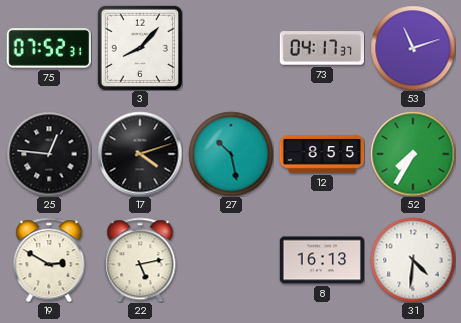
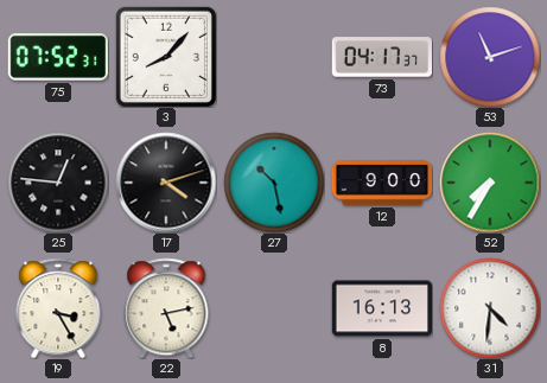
12: 8:55 -> 9:00
19: 2:50 -> 3:25
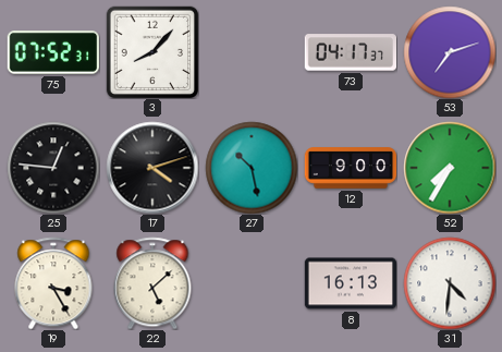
53: 11:12 -> 7:12
22: 5:13 -> 5:08
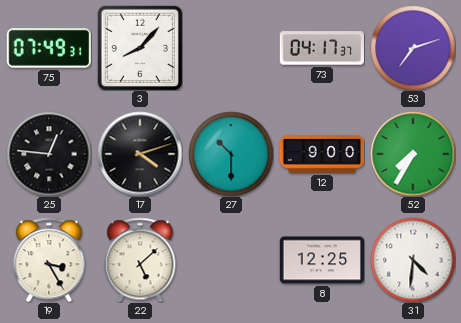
75: 07:52 -> 07:49
27: 10:28 -> 10:30
8: 16:13 -> 12:25
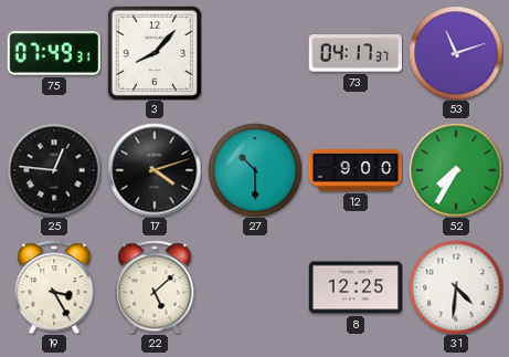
53: 7:12 -> 11:12
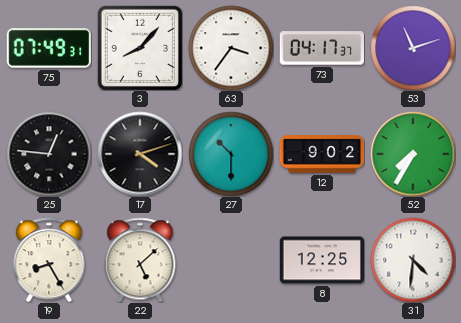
63: none -> 3:36
12: 9:00 -> 9:02
19: 3:25 -> 8:25
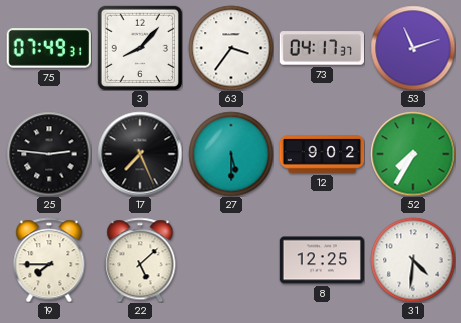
25: 12:46 -> 2:46
17: 4:12 -> 7:26
27: 10:30 -> 5:30
19: 8:25 -> 7:45
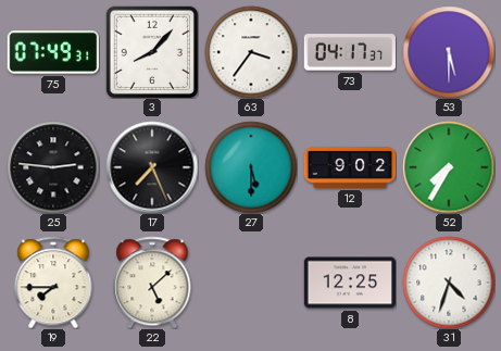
53: 11:12 -> 5:30
31: 4:31 -> 4:33
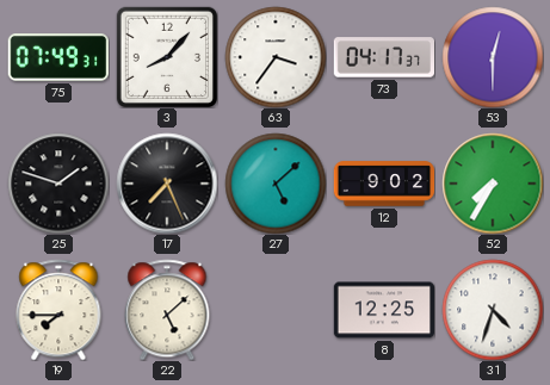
53: 5:30 -> 12:30
25: 2:46 -> 1:48
27: 5:30 -> 5:08
